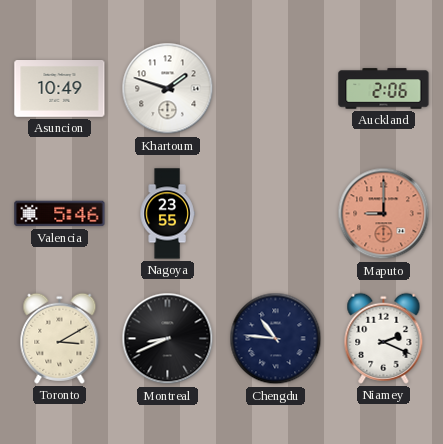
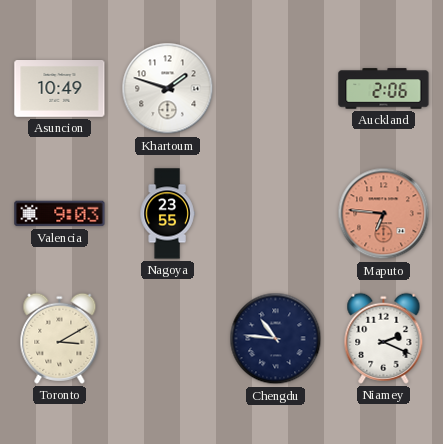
Valencia: 5:46 -> 9:03
Maputo: 9:00 -> 6:46
Montreal: 8:41 -> none
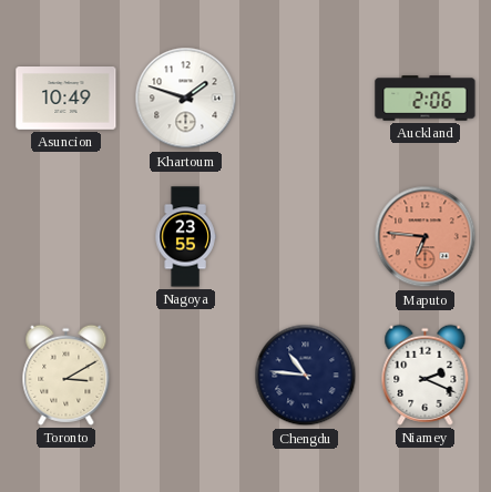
Valencia: 9:03 -> none
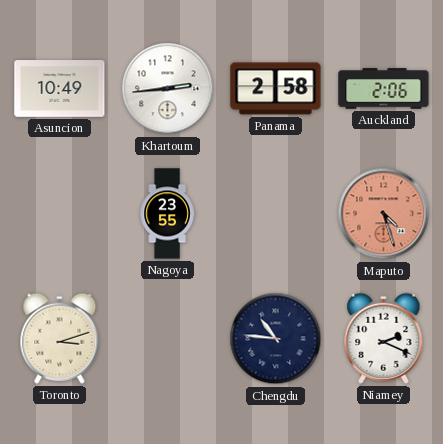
Khartoum: 1:48 -> 2:44
Panama: none -> 2:58
Maputo: 6:46 -> 4:27
Toronto: 3:10 -> 3:12
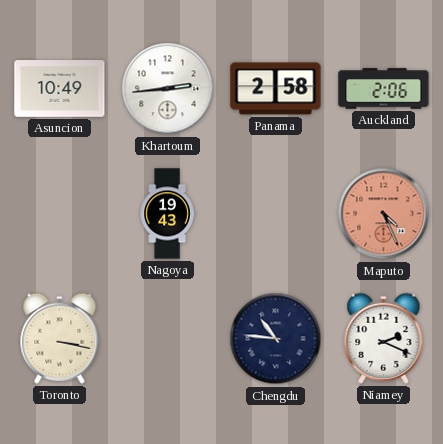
Nagoya: 23:55 -> 19:43
Maputo: 4:27 -> 4:26
Toronto: 3:12 -> 3:17
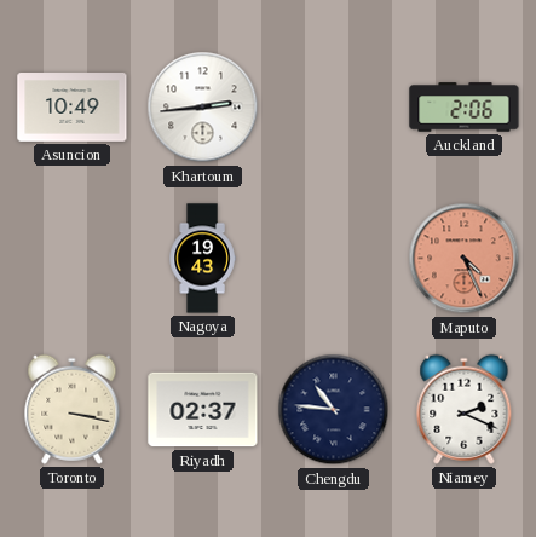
Panama: 2:58 -> none
Riyadh: none -> 02:37
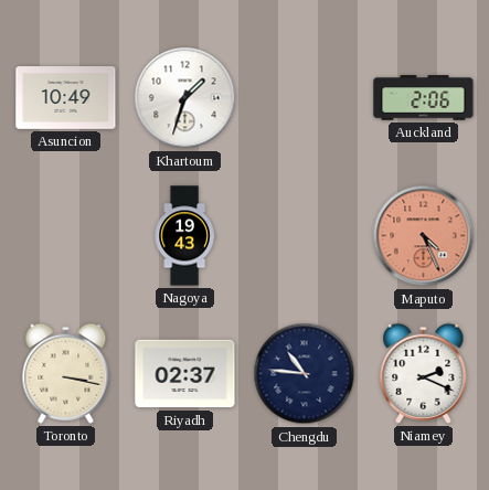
Khartoum: 2:44 -> 1:33
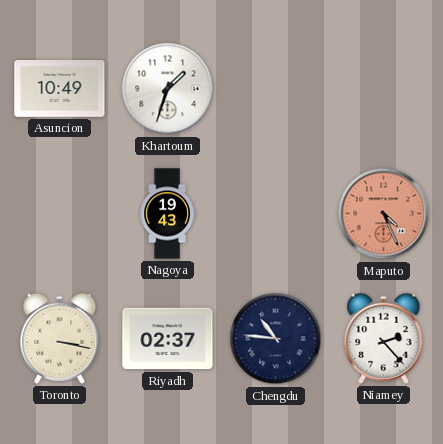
Auckland: 2:06 -> none
Niamey: 2:19 -> 2:23
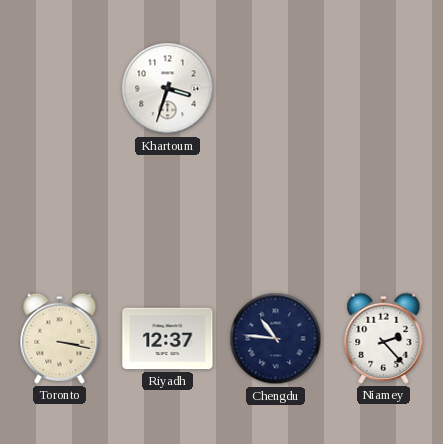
Asuncion: 10:49 -> none
Khartoum: 1:33 -> 3:33
Nagoya: 19:43 -> none
Maputo: 4:26 -> none
Riyadh: 02:37 -> 12:37
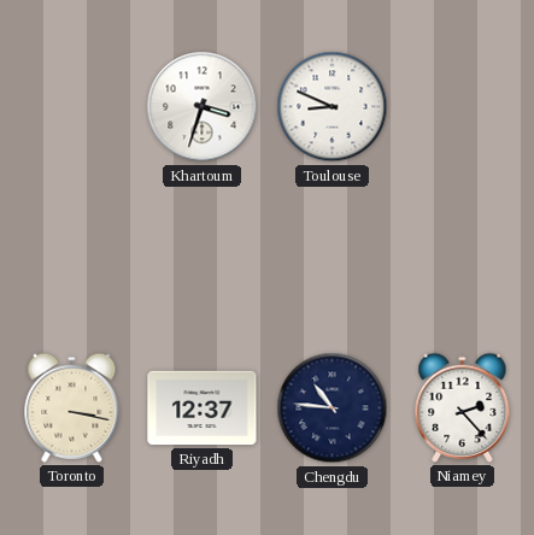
Toulouse: none -> 8:49
